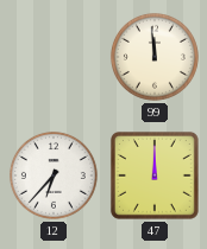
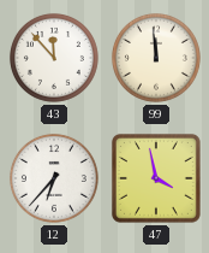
43: none -> 11:53
47: 12:00 -> 3:58
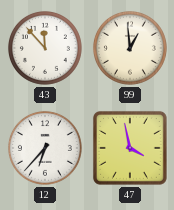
99: 11:59 -> 12:59
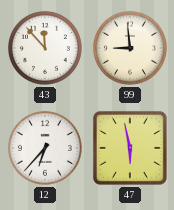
99: 12:59 -> 8:59
47: 3:58 -> 5:58
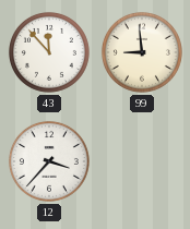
12: 6:37 -> 3:37
47: 5:58 -> none
